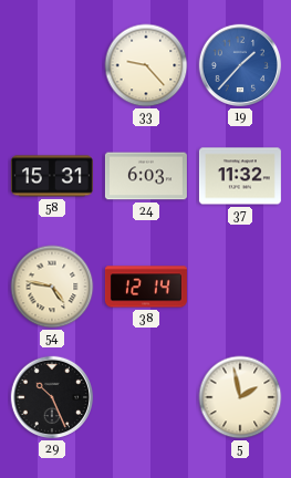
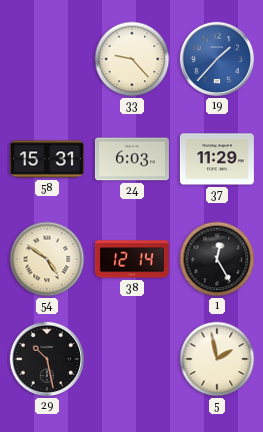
37: 11:32 -> 11:29
54: 4:47 -> 4:51
1: none -> 12:25
29: 10:26 -> 10:28
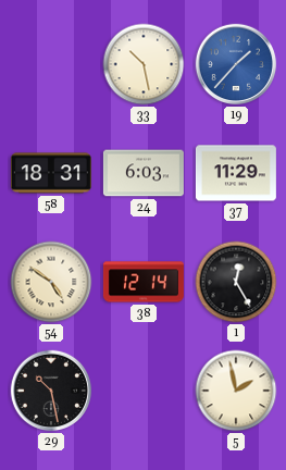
33: 9:23 -> 10:28
58: 15:31 -> 18:31
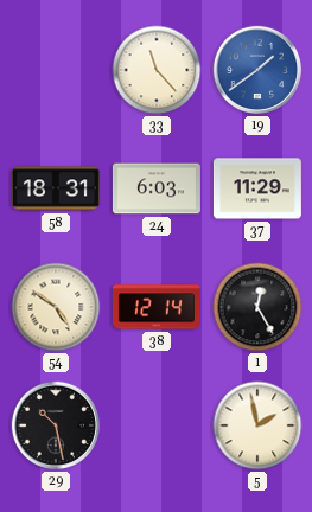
33: 10:28 -> 11:23
19: 1:37 -> 1:39
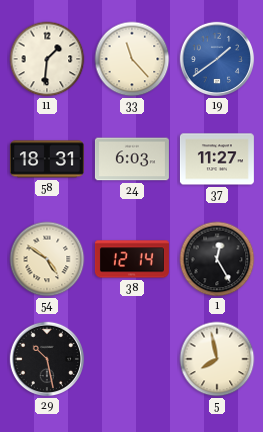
11: none -> 1:31
37: 11:29 -> 11:27
5: 1:58 -> 7:58
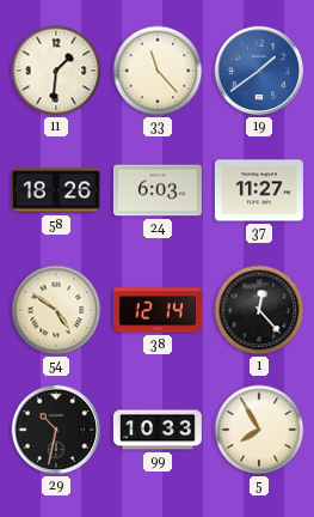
58: 18:31 -> 18:26
1: 12:25 -> 12:23
29: 10:28 -> 10:32
99: none -> 10:33
5: 7:58 -> 7:55
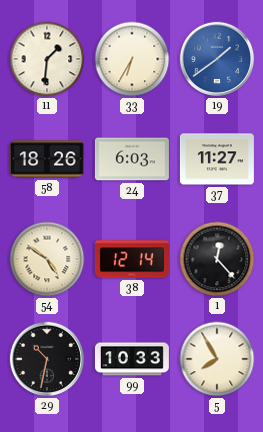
33: 11:23 -> 6:35
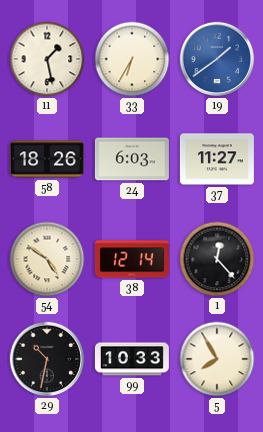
11: 1:31 -> 1:28
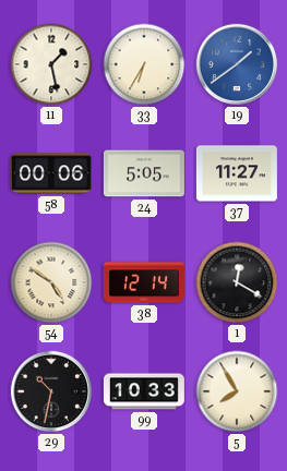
58: 18:26 -> 00:06
24: 6:03 -> 5:05
1: 12:23 -> 12:20
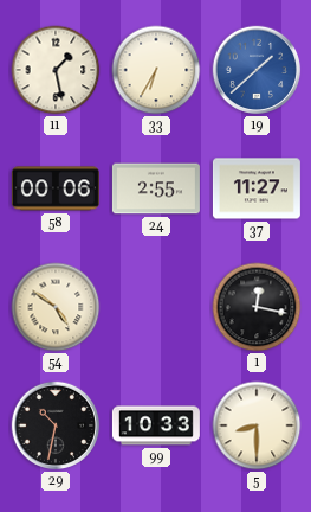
19: 1:39 -> 1:38
24: 5:05 -> 2:55
38: 12:14 -> none
1: 12:20 -> 12:17
5: 7:55 -> 8:30
